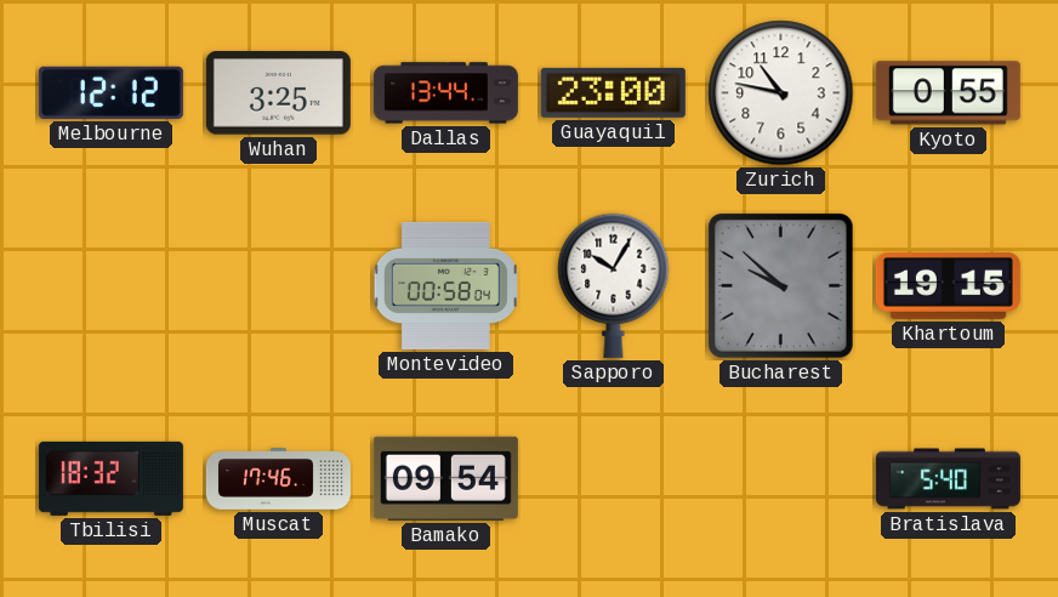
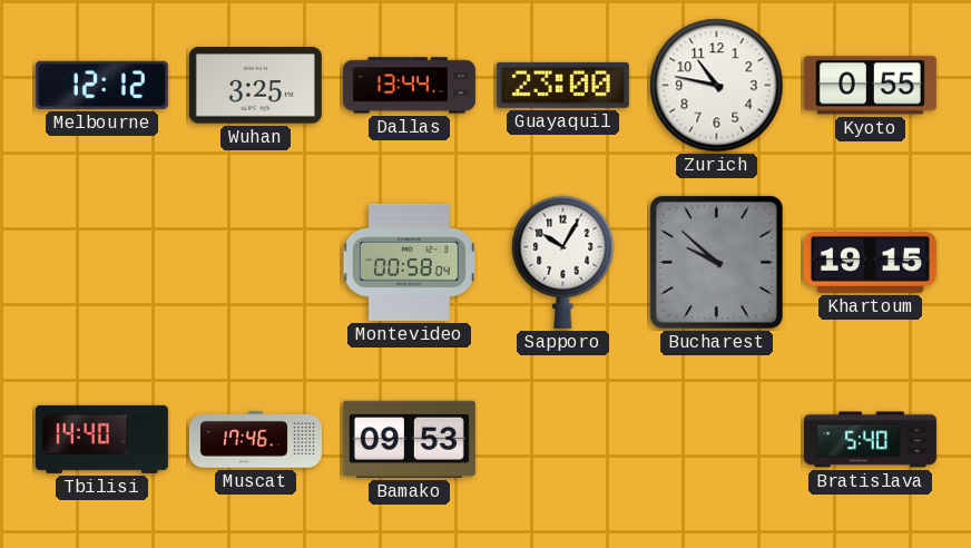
Tbilisi: 18:32 -> 14:40
Bamako: 09:54 -> 09:53
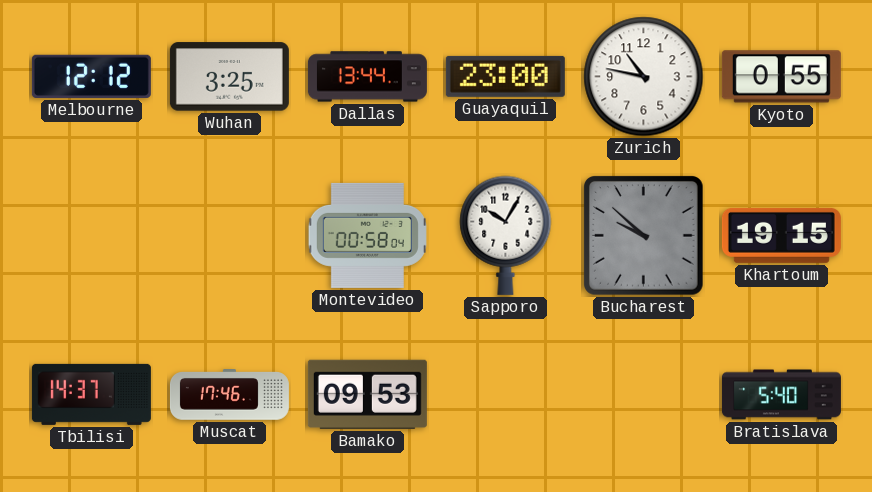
Tbilisi: 14:40 -> 14:37
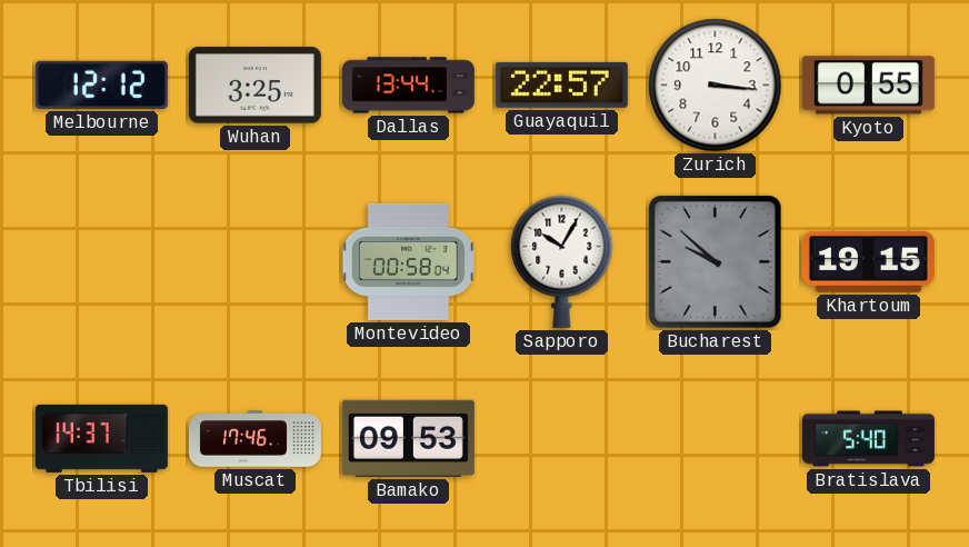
Guayaquil: 23:00 -> 22:57
Zurich: 10:47 -> 3:16
